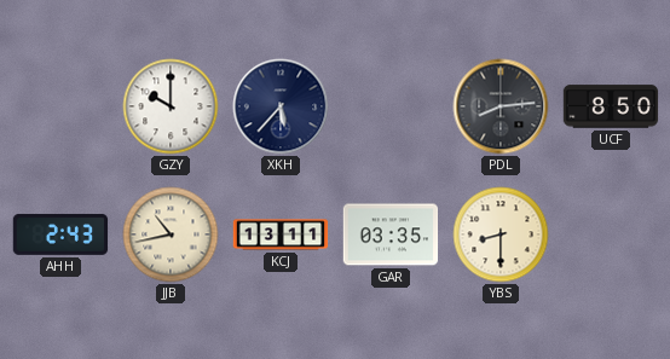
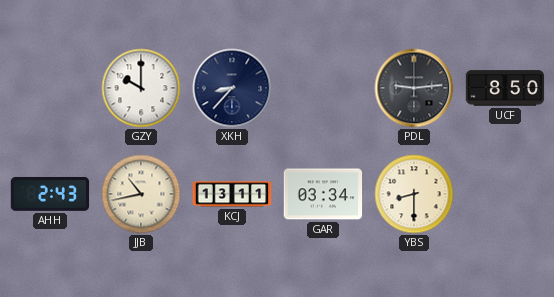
XKH: 5:37 -> 8:37
PDL: 8:14 -> 9:14
GAR: 03:35 -> 03:34
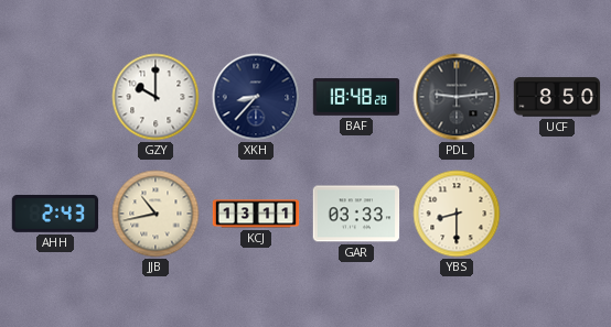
BAF: none -> 18:48
GAR: 03:34 -> 03:33
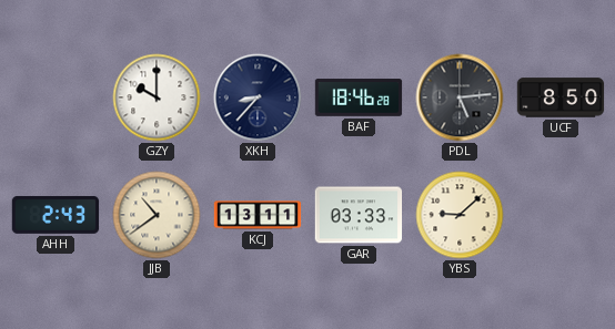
BAF: 18:48 -> 18:46
PDL: 9:14 -> 5:14
JJB: 10:43 -> 10:39
YBS: 8:30 -> 9:08
